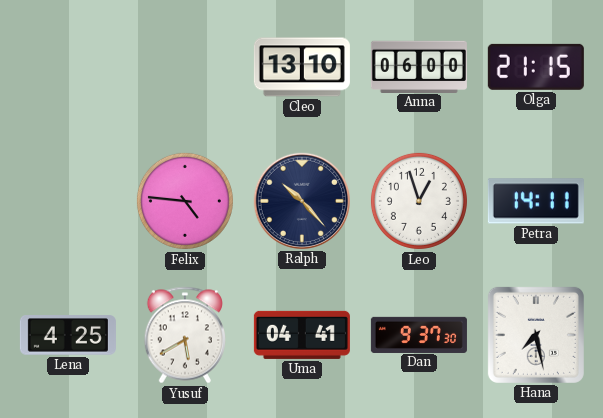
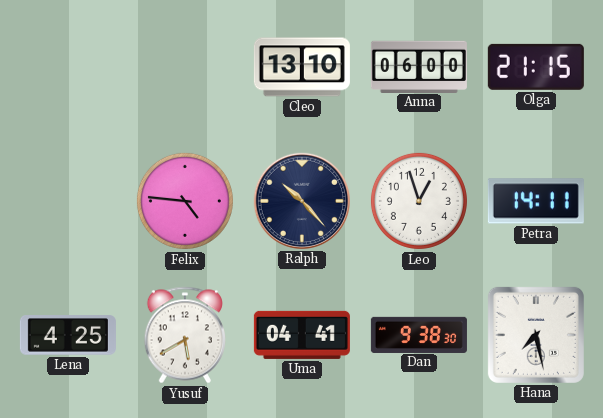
Dan: 9:37 -> 9:38
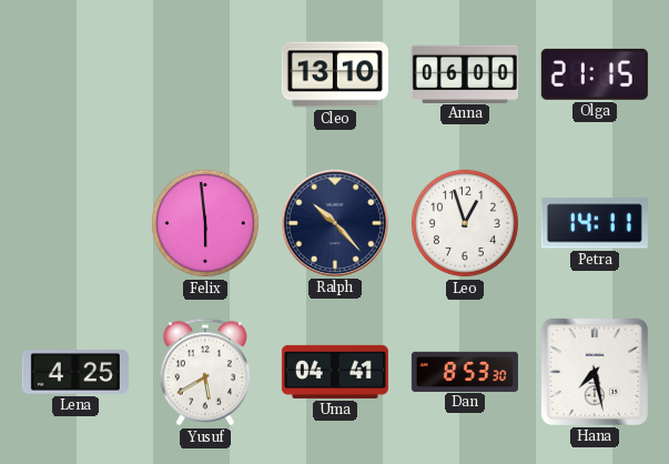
Felix: 4:46 -> 5:59
Dan: 9:38 -> 8:53
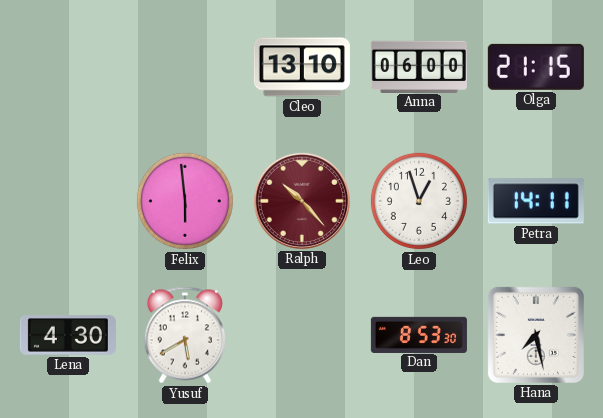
Ralph dial: navy -> burgundy
Lena: 4:25 -> 4:30
Uma: 04:41 -> none
